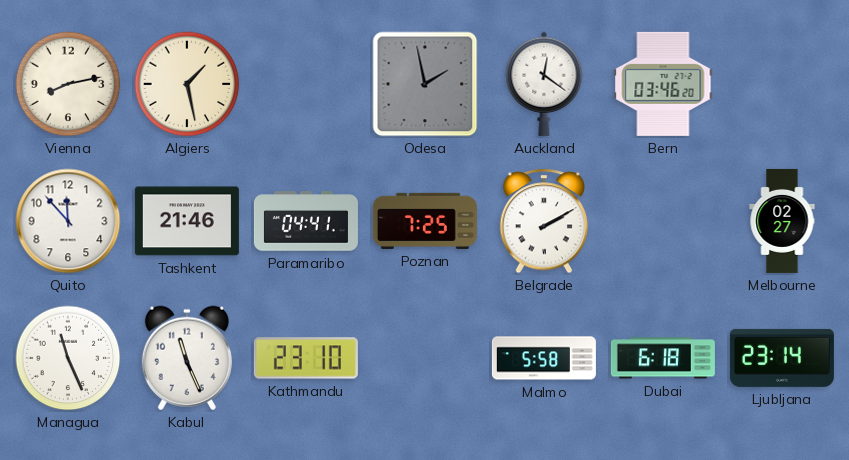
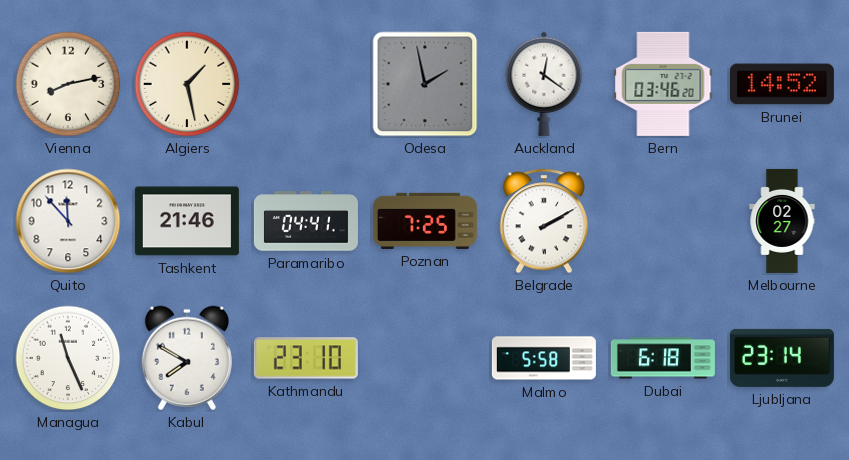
Brunei: none -> 14:52
Kabul: 11:26 -> 7:50
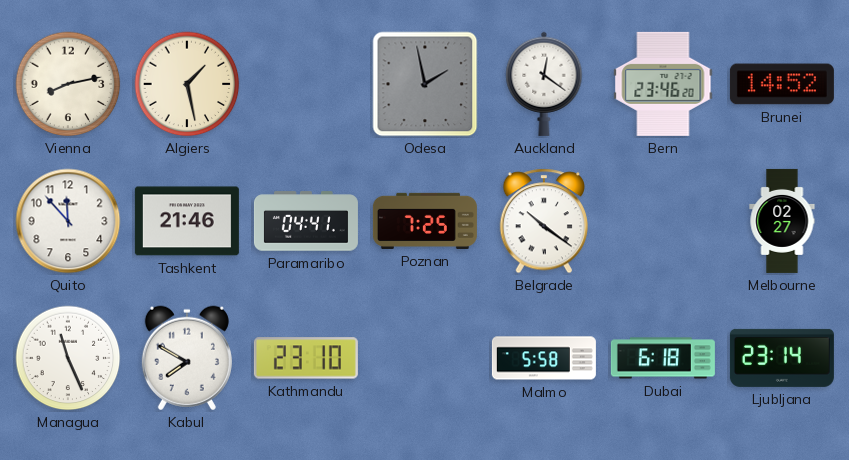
Bern: 03:46 -> 23:46
Belgrade: 2:10 -> 10:21
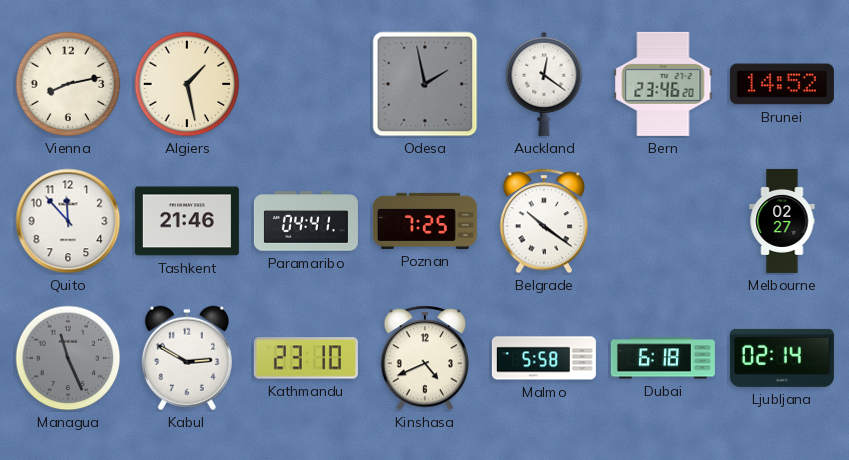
Managua dial: white -> grey
Kabul: 7:50 -> 2:50
Kinshasa: none -> 4:41
Ljubljana: 23:14 -> 02:14
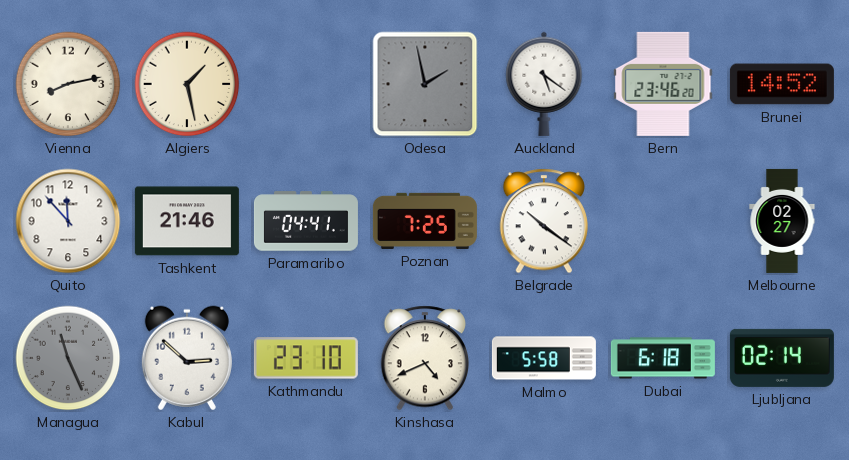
Auckland: 12:21 -> 5:21
Kabul: 2:50 -> 2:52
